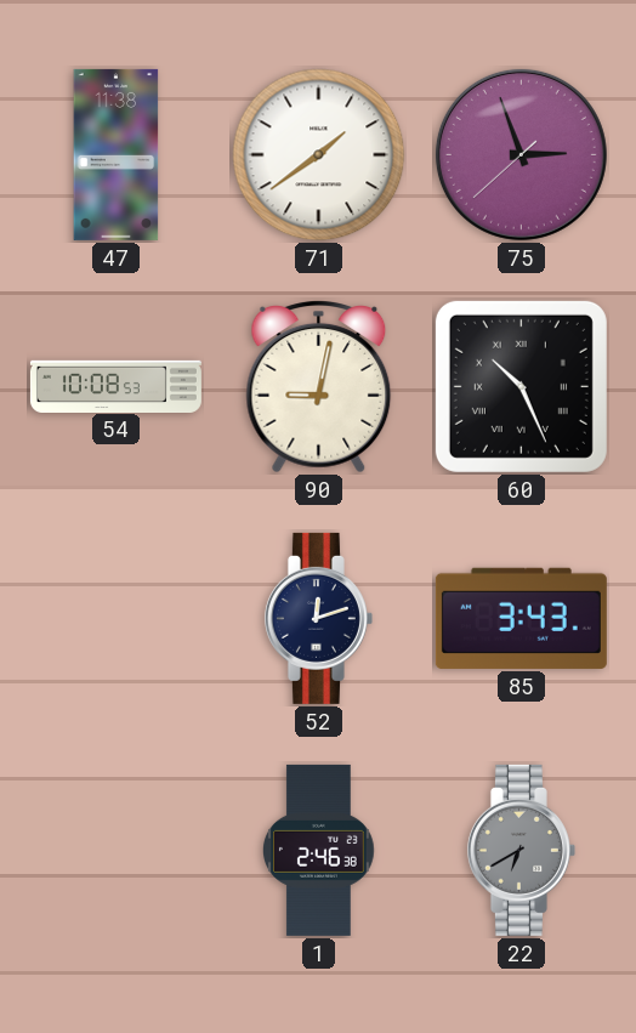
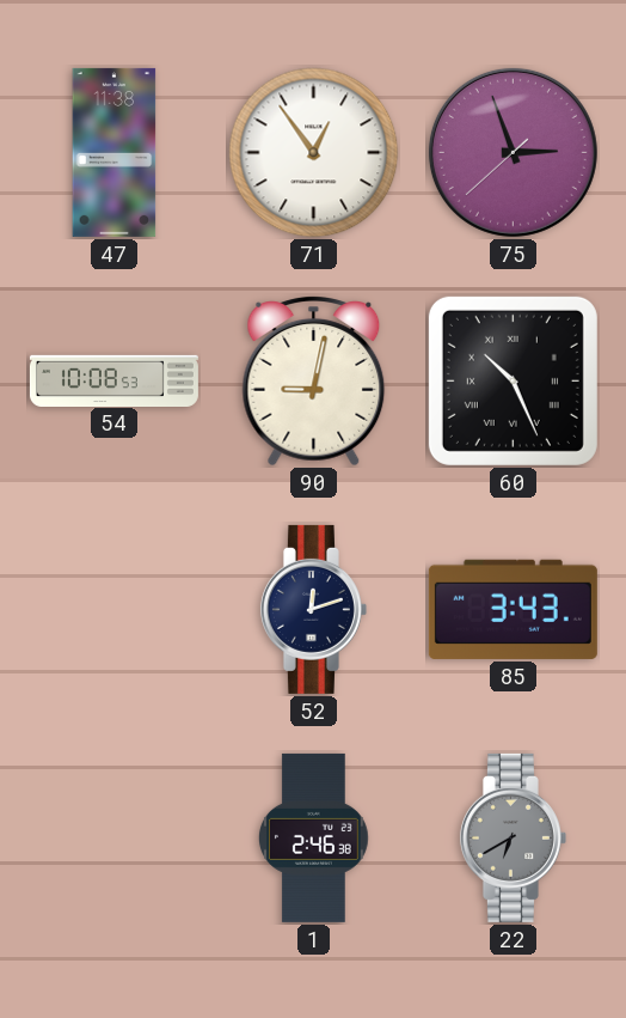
71: 1:39 -> 12:54
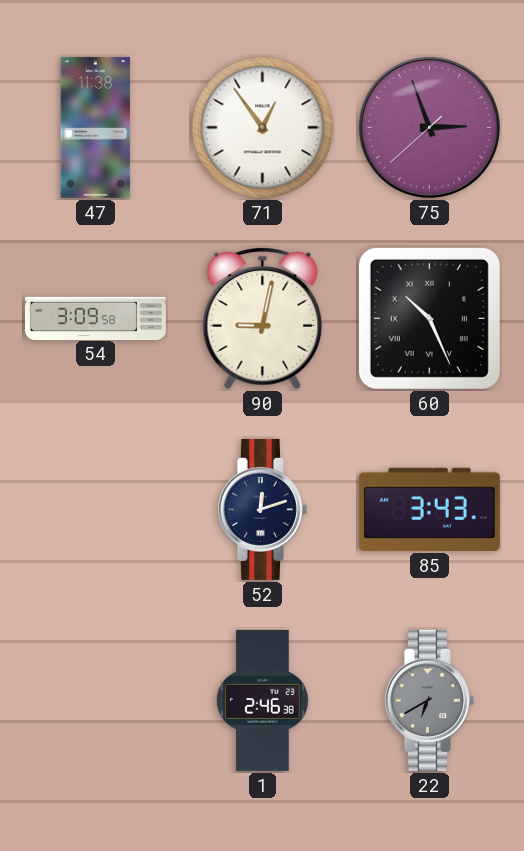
54: 10:08 -> 3:09
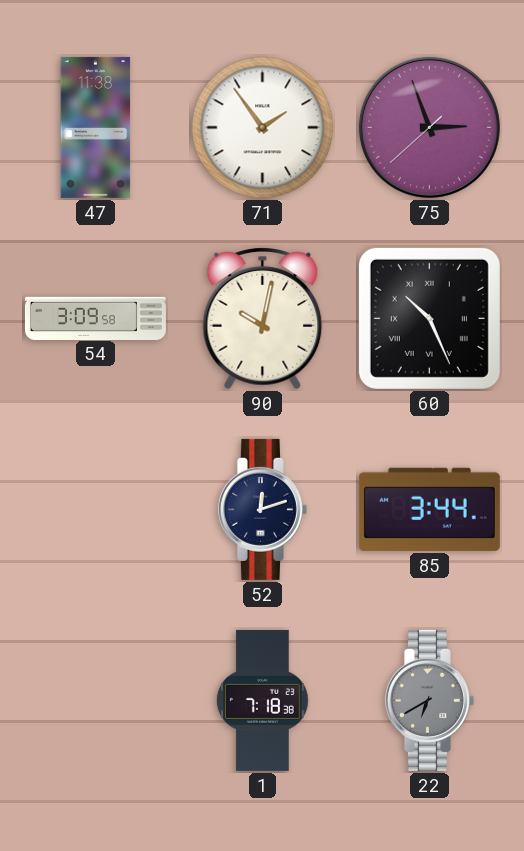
71: 12:54 -> 1:54
90: 9:02 -> 10:02
85: 3:43 -> 3:44
1: 2:46 -> 7:18
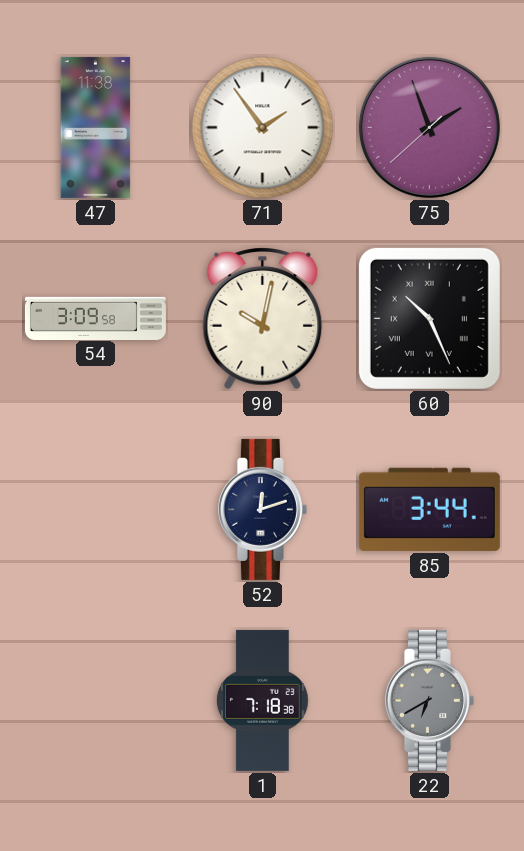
75: 2:56 -> 1:56
